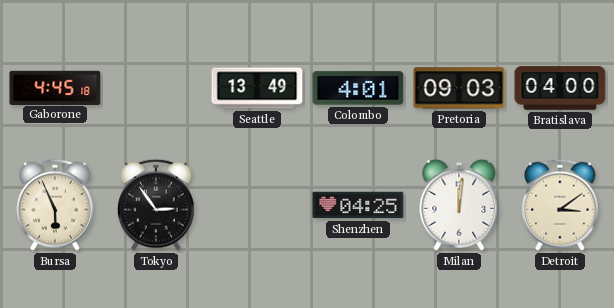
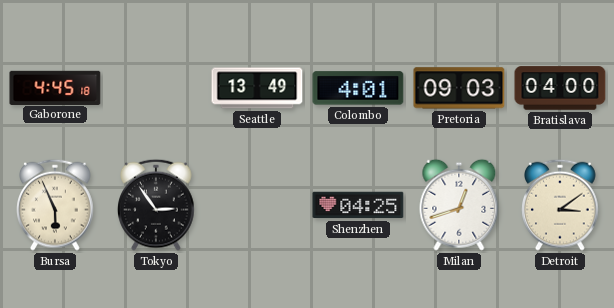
Milan: 12:01 -> 12:42
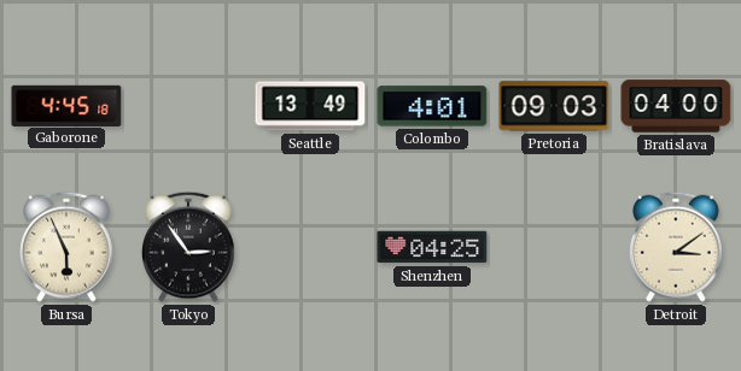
Milan: 12:42 -> none
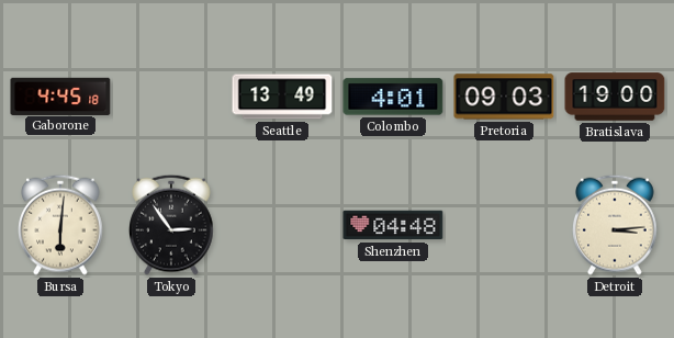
Bratislava: 04:00 -> 19:00
Bursa: 5:56 -> 6:01
Shenzhen: 04:25 -> 04:48
Detroit: 3:09 -> 3:14
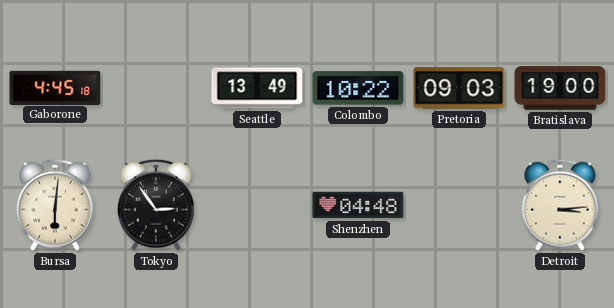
Colombo: 4:01 -> 10:22
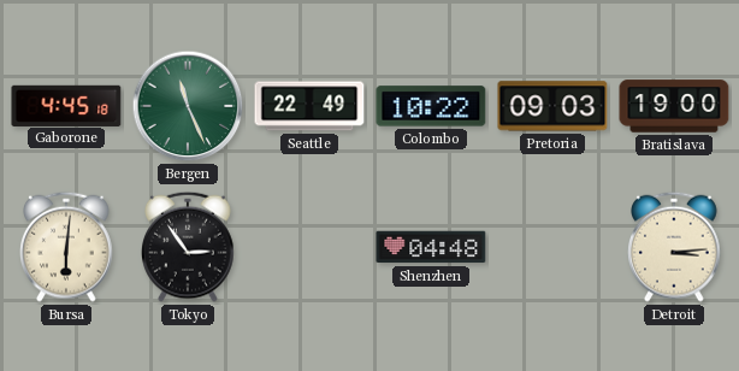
Bergen: none -> 11:26
Seattle: 13:49 -> 22:49
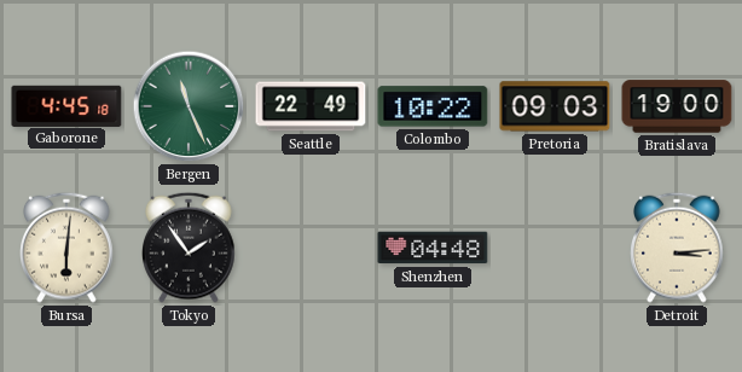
Tokyo: 2:54 -> 1:54
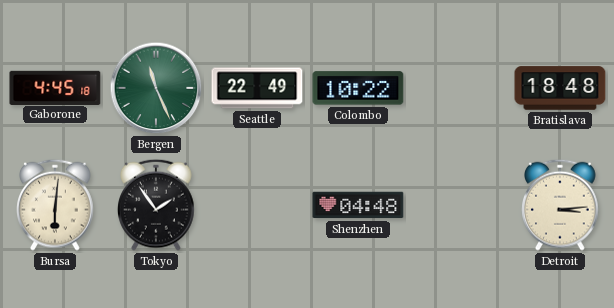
Pretoria: 09:03 -> none
Bratislava: 19:00 -> 18:48
